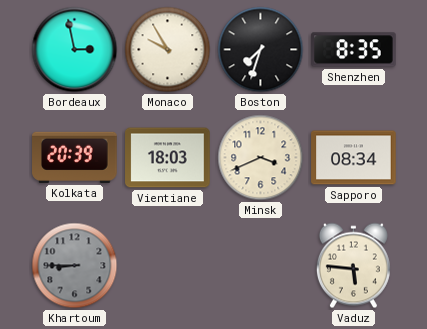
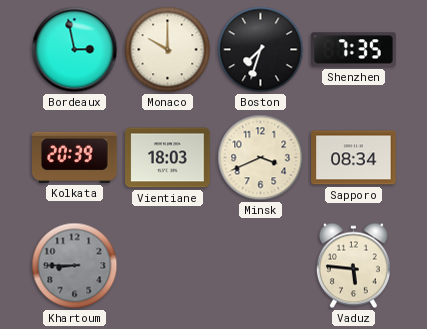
Monaco: 9:55 -> 10:00
Shenzhen: 8:35 -> 7:35
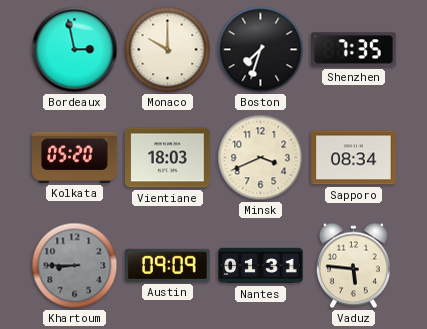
Kolkata: 20:39 -> 05:20
Austin: none -> 09:09
Nantes: none -> 01:31
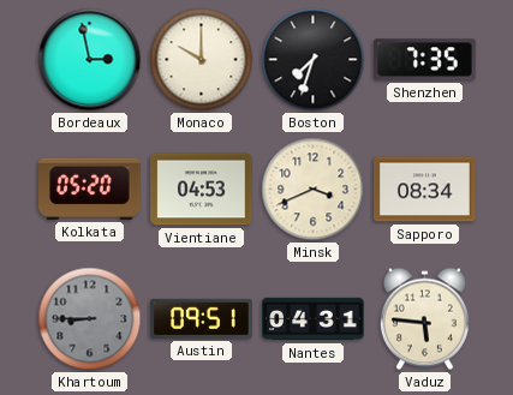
Vientiane: 18:03 -> 04:53
Austin: 09:09 -> 09:51
Nantes: 01:31 -> 04:31
